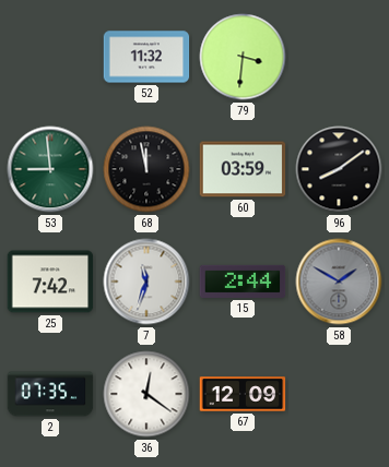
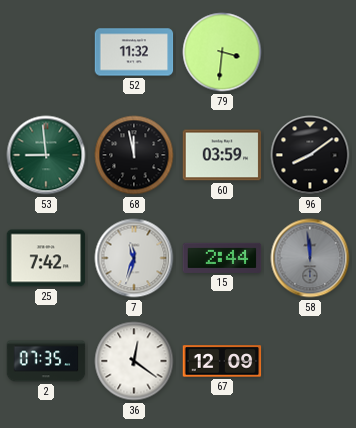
58: 1:50 -> 11:59
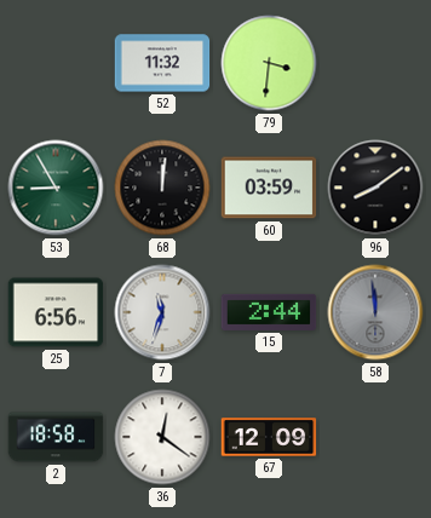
53: 8:59 -> 8:55
68: 11:58 -> 12:01
25: 7:42 -> 6:56
2: 07:35 -> 18:58
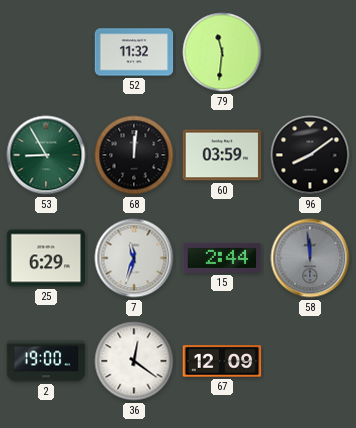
79: 3:31 -> 11:31
25: 6:56 -> 6:29
2: 18:58 -> 19:00
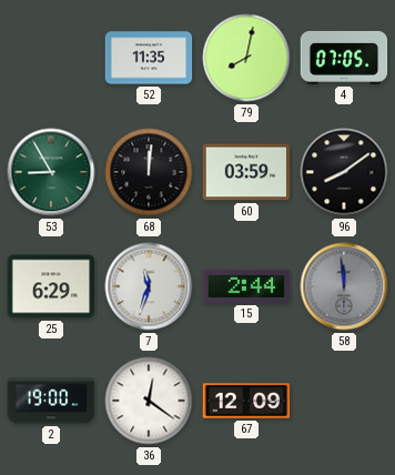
52: 11:32 -> 11:35
79: 11:31 -> 8:02
4: none -> 07:05
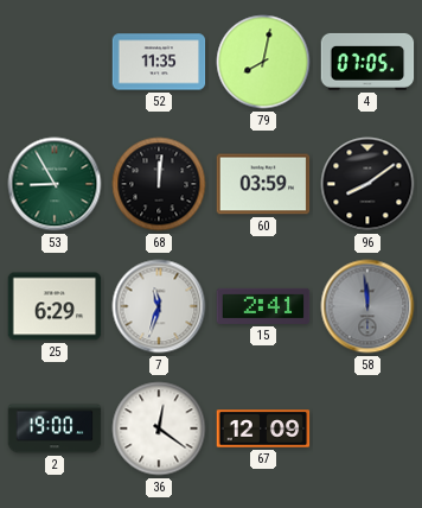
15: 2:44 -> 2:41
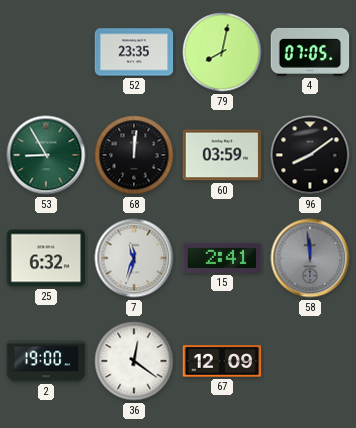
52: 11:35 -> 23:35
25: 6:29 -> 6:32
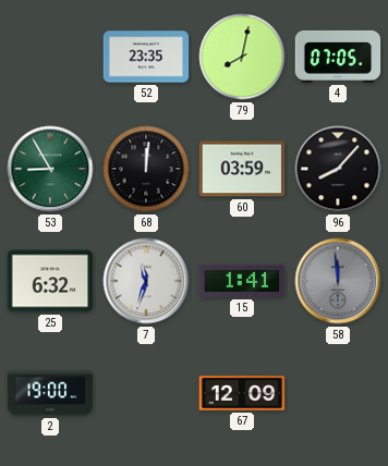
96: 8:09 -> 8:07
15: 2:41 -> 1:41
36: 12:21 -> none
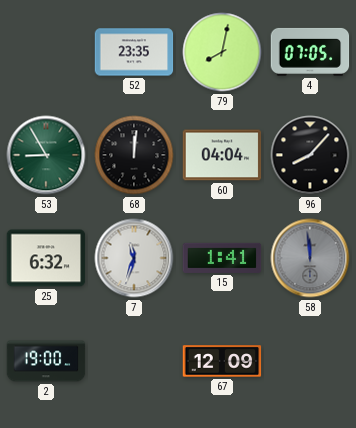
60: 03:59 -> 04:04
